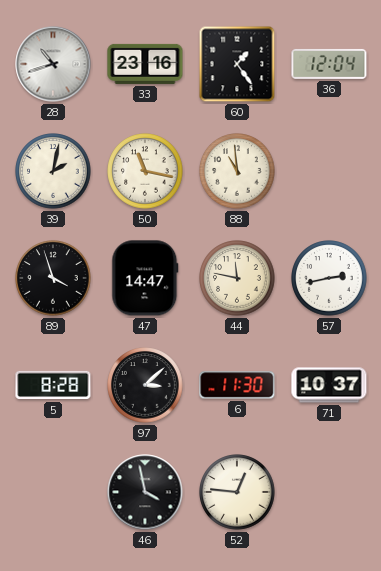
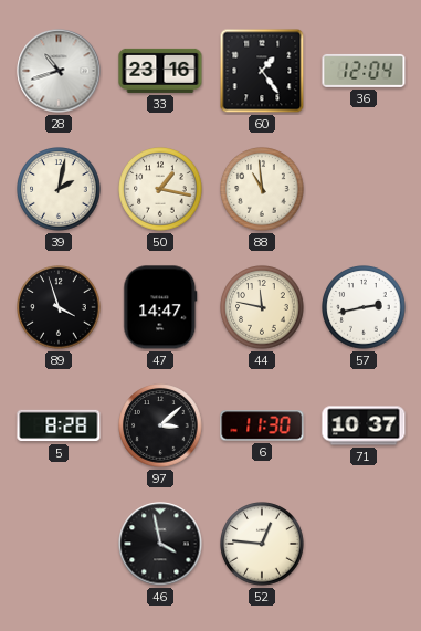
50: 11:17 -> 1:17
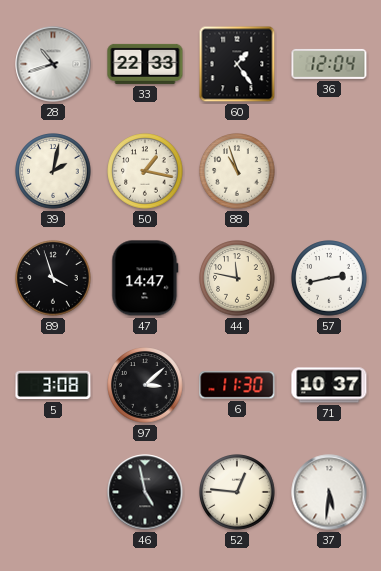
33: 23:16 -> 22:33
88: 10:59 -> 10:57
5: 8:28 -> 3:08
46: 3:58 -> 4:58
37: none -> 5:31
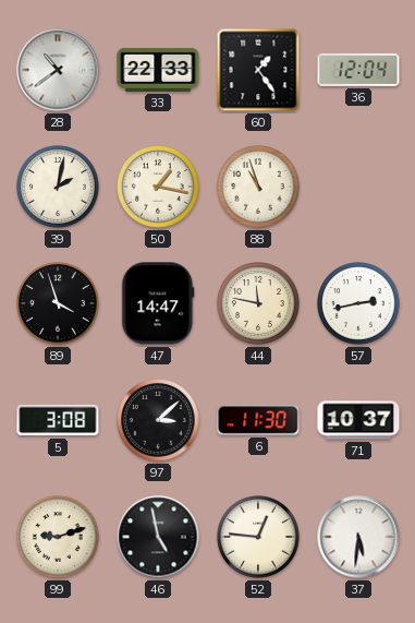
28: 10:42 -> 10:39
99: none -> 9:12
